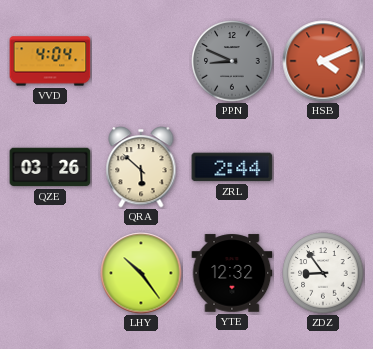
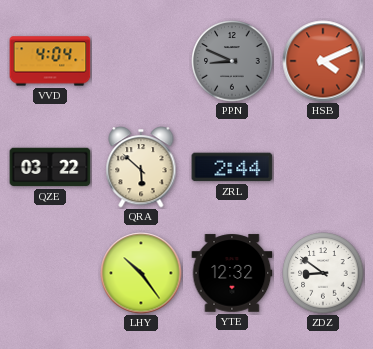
QZE: 03:26 -> 03:22
ZDZ: 8:54 -> 8:51
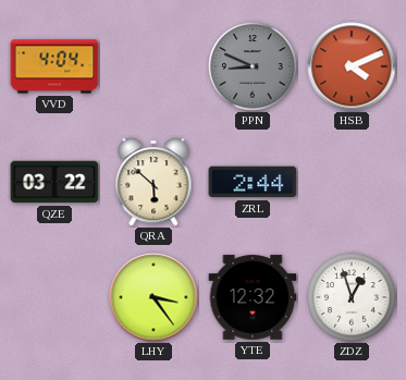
LHY: 10:24 -> 3:24
ZDZ: 8:51 -> 12:57
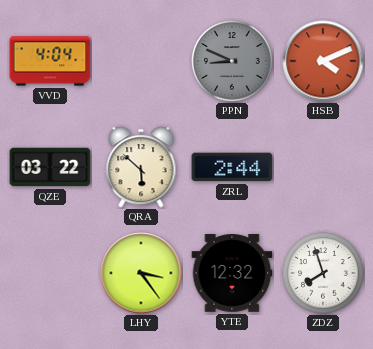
ZDZ: 12:57 -> 7:57
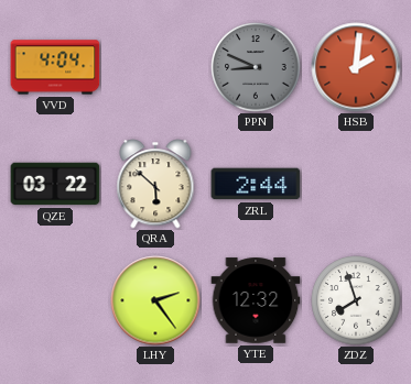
HSB: 4:11 -> 2:01
LHY: 3:24 -> 2:24
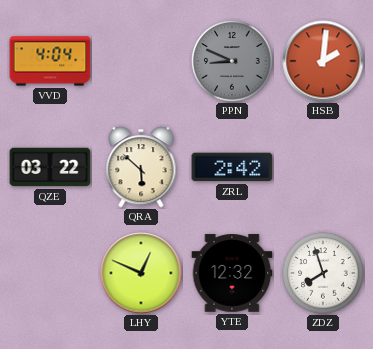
ZRL: 2:44 -> 2:42
LHY: 2:24 -> 12:49
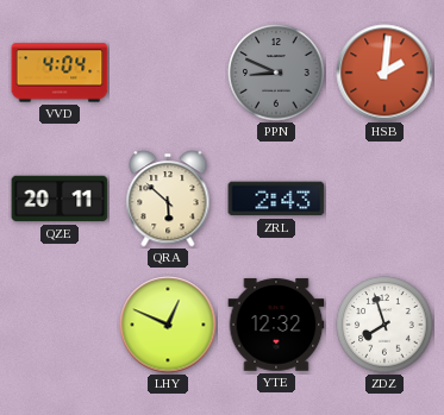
QZE: 03:22 -> 20:11
ZRL: 2:42 -> 2:43
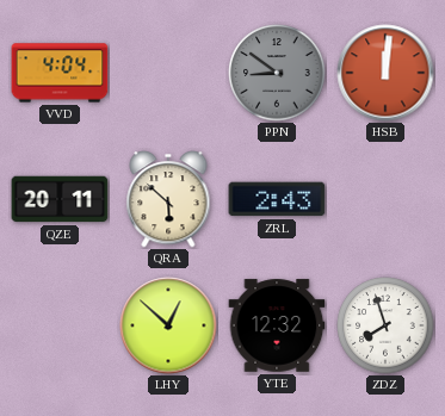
PPN: 8:49 -> 8:51
HSB: 2:01 -> 12:01
LHY: 12:49 -> 12:52
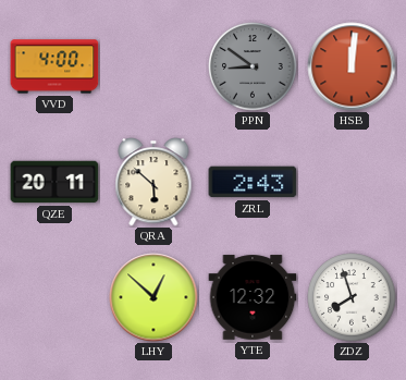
VVD: 4:04 -> 4:00
